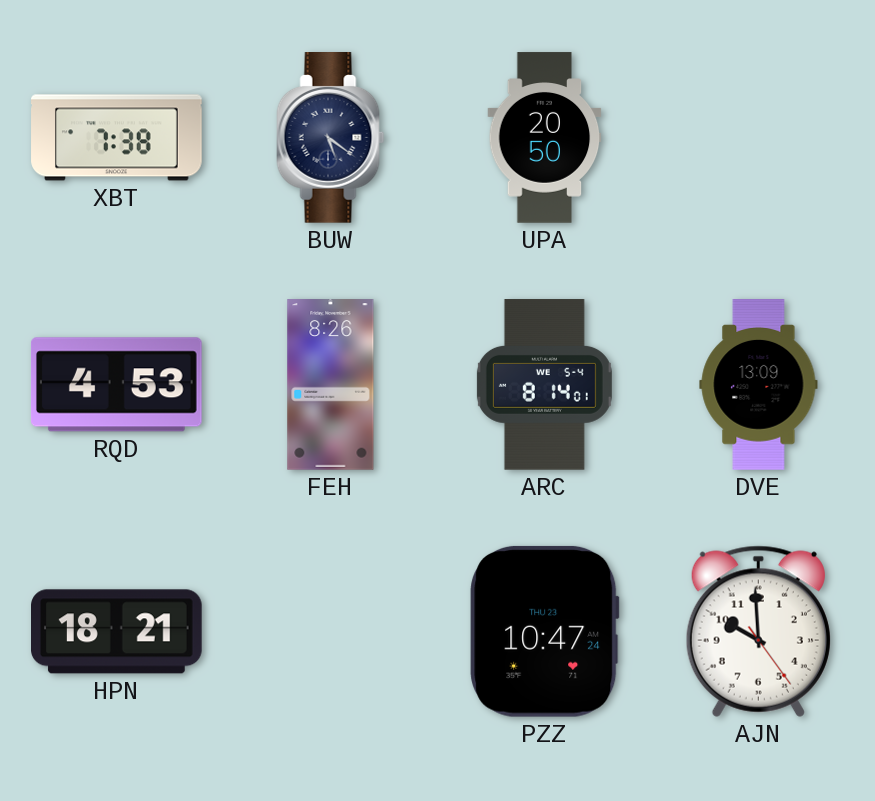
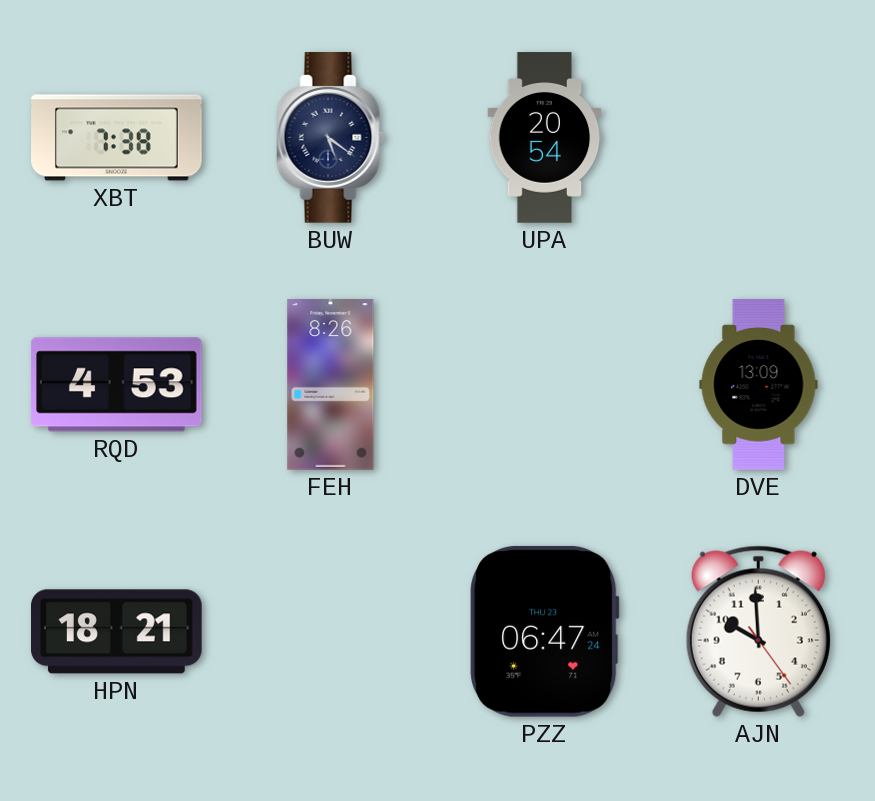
UPA: 20:50 -> 20:54
ARC: 8:14 -> none
PZZ: 10:47 -> 06:47
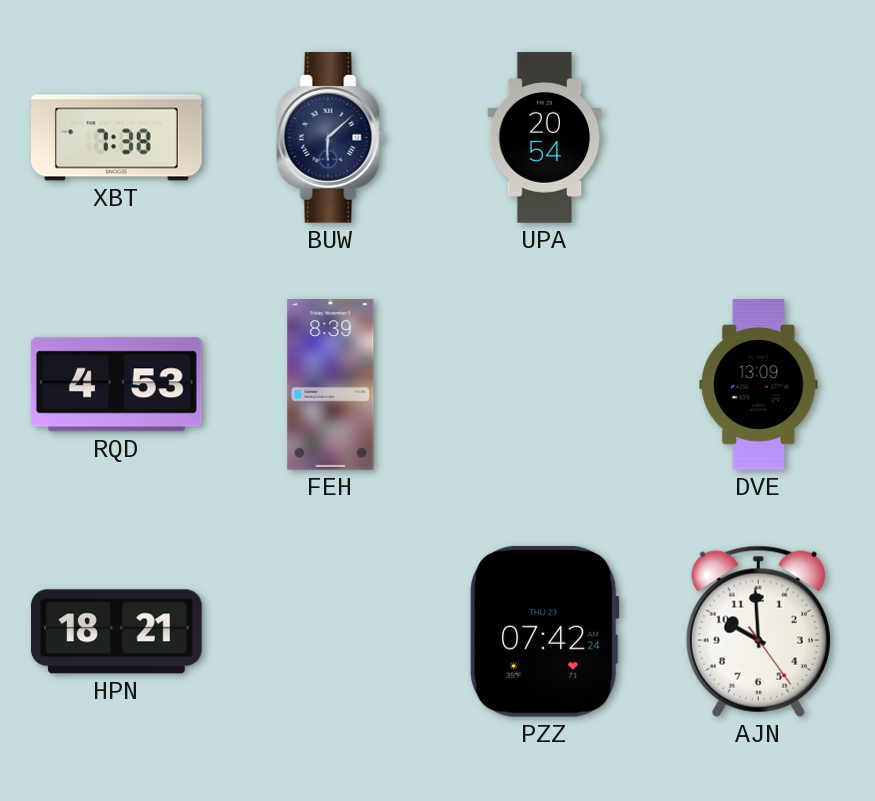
BUW: 5:21 -> 6:08
FEH: 8:26 -> 8:39
PZZ: 06:47 -> 07:42
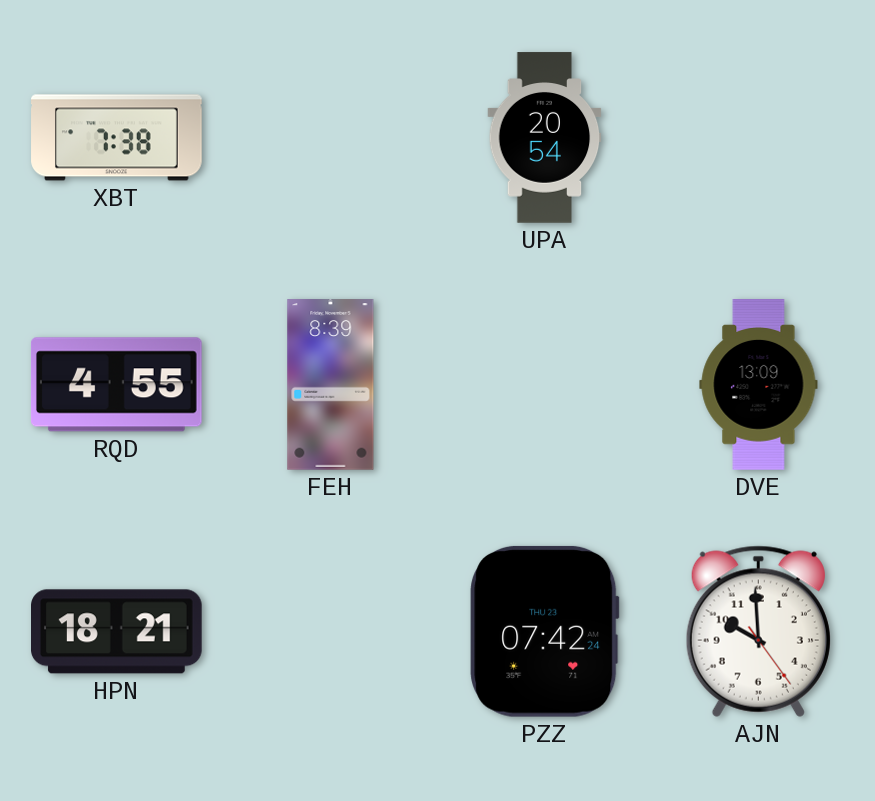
BUW: 6:08 -> none
RQD: 4:53 -> 4:55
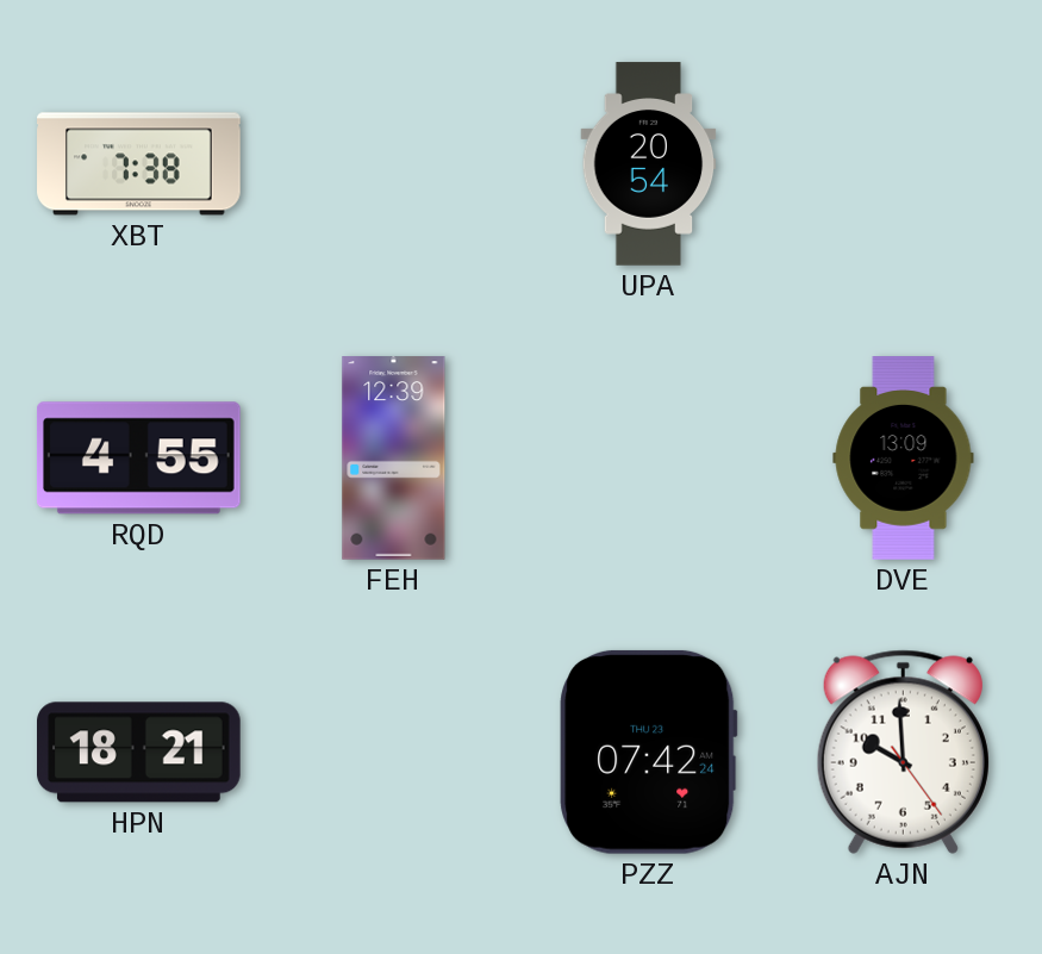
FEH: 8:39 -> 12:39
